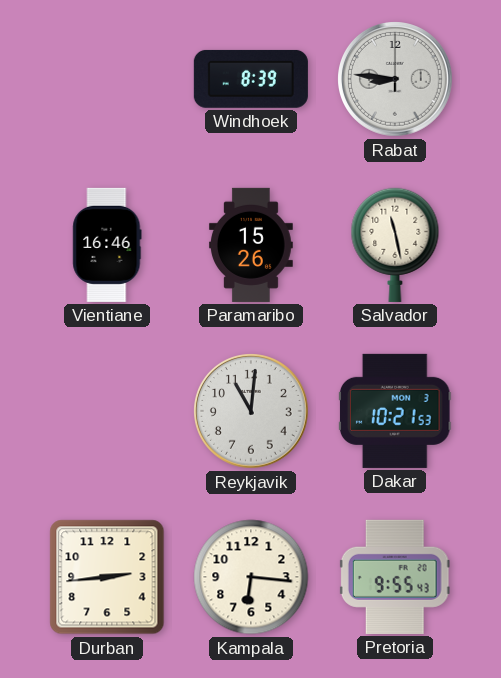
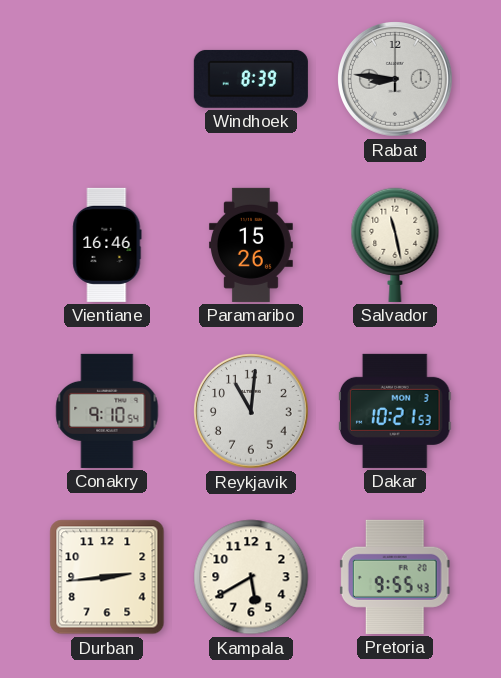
Conakry: none -> 9:10
Kampala: 6:16 -> 5:40
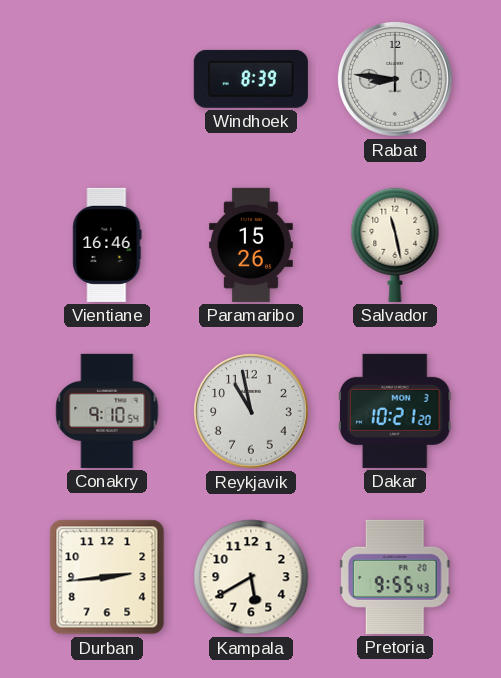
Reykjavik: 11:01 -> 10:58
Dakar: 10:21:53 -> 10:21:20
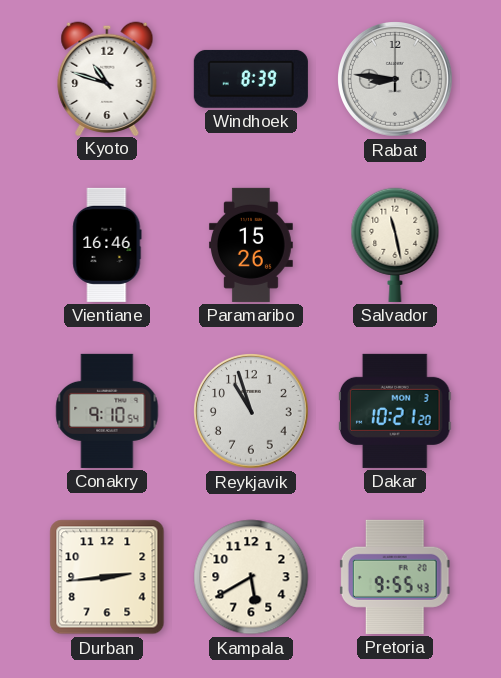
Kyoto: none -> 10:48
Reykjavik: 10:58 -> 10:57
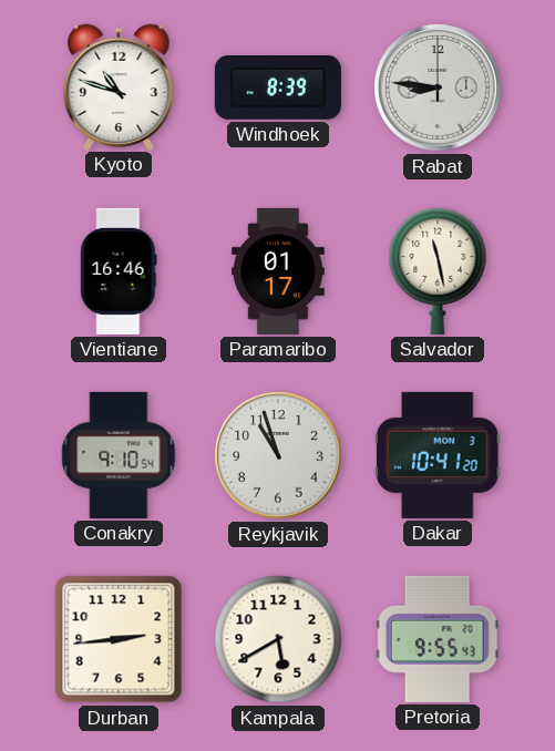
Paramaribo: 15:26 -> 01:17
Dakar: 10:21 -> 10:41
